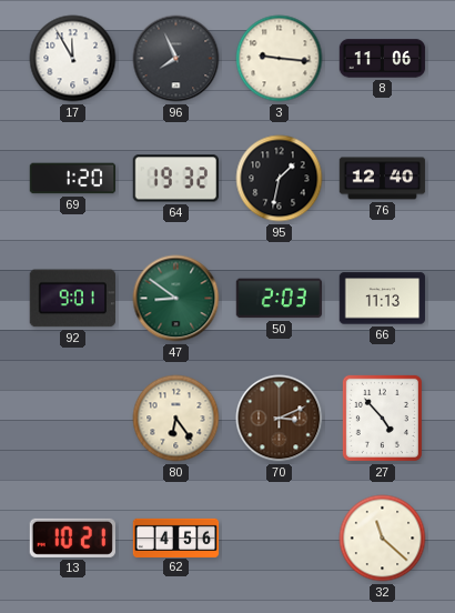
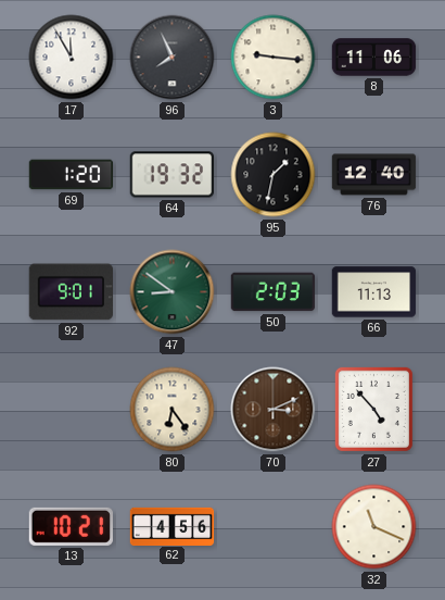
32: 11:22 -> 11:19
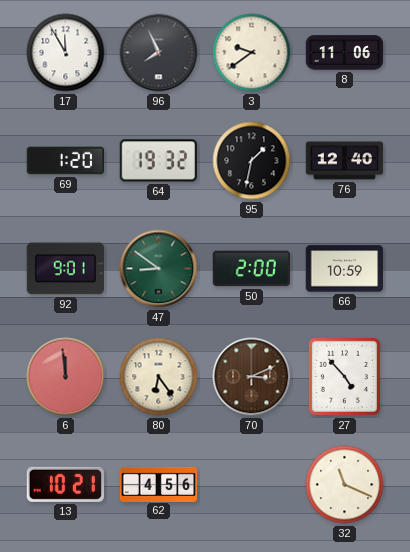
3: 9:16 -> 9:39
50: 2:03 -> 2:00
66: 11:13 -> 10:59
6: none -> 11:59
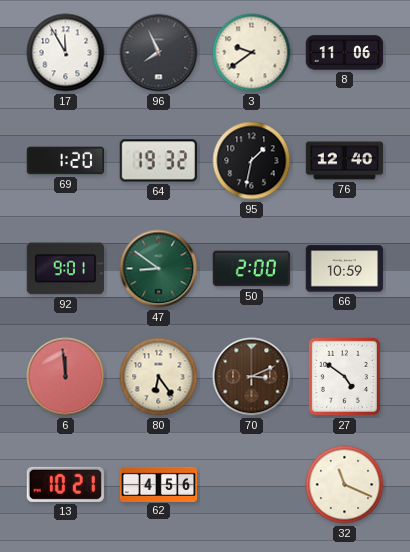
27: 4:53 -> 4:51
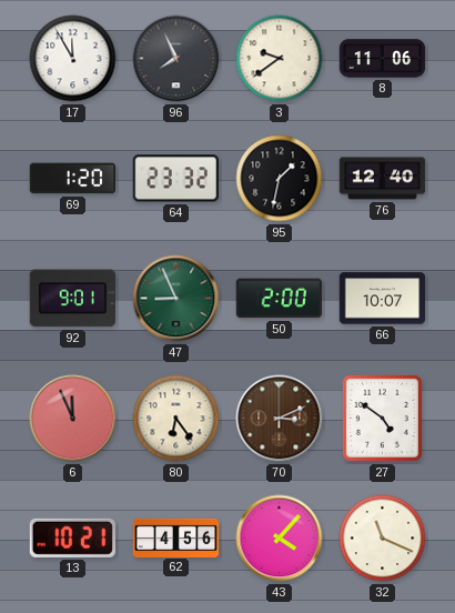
64: 19:32 -> 23:32
47: 8:51 -> 8:56
66: 10:59 -> 10:07
6: 11:59 -> 11:56
43: none -> 4:07
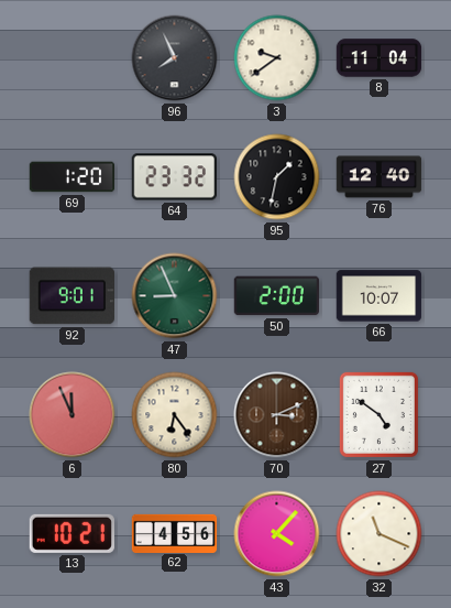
17: 11:55 -> none
8: 11:06 -> 11:04
